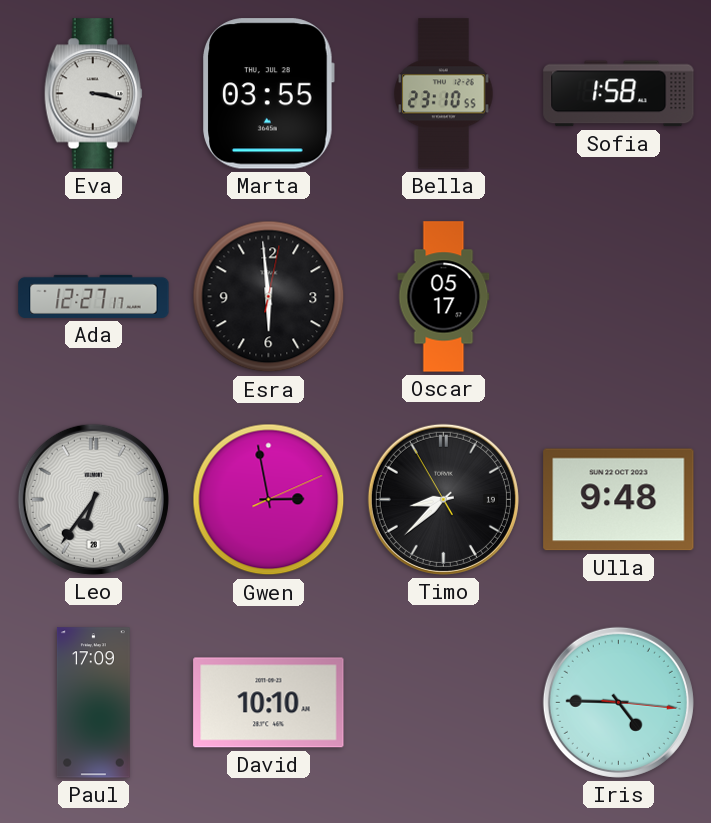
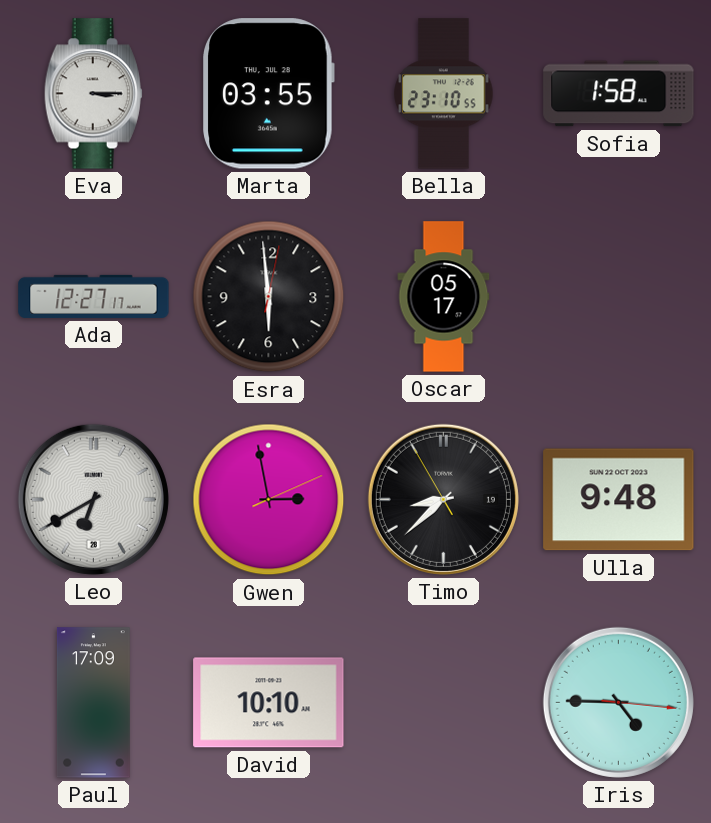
Eva: 3:17 -> 3:15
Leo: 6:36 -> 6:40
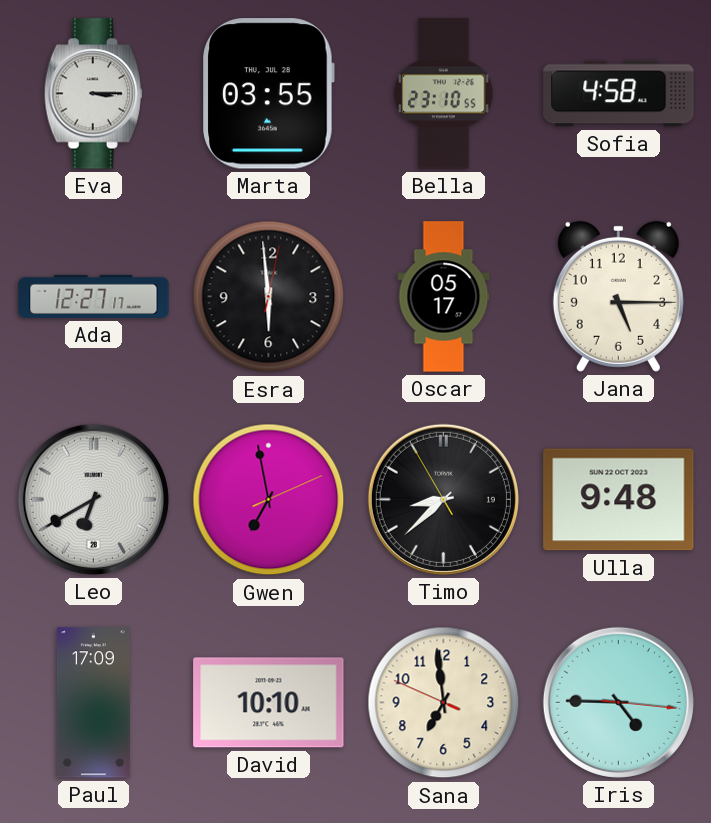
Sofia: 1:58 -> 4:58
Jana: none -> 5:15
Gwen: 2:58 -> 6:58
Sana: none -> 6:58
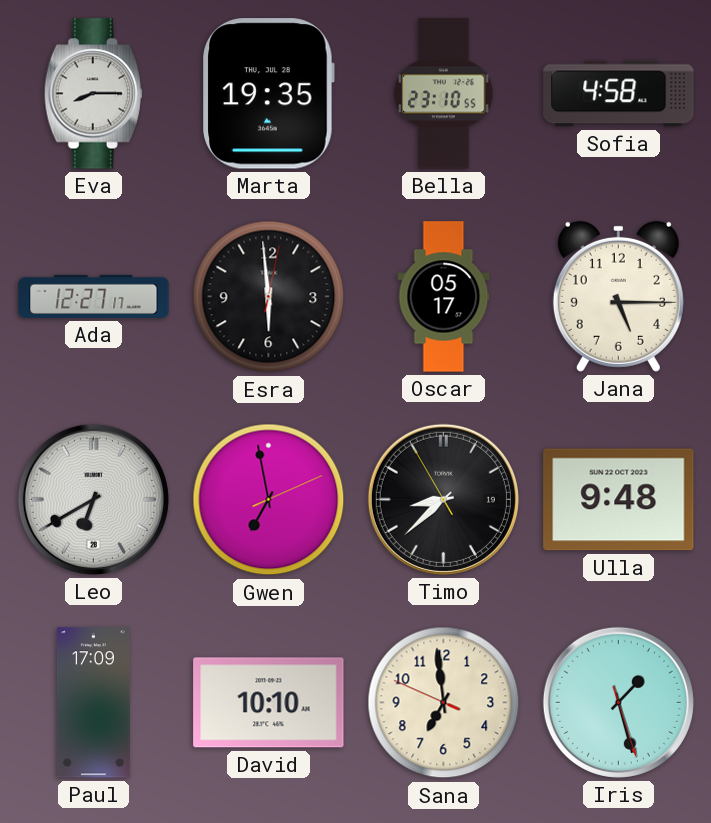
Eva: 3:15 -> 8:15
Marta: 03:55 -> 19:35
Iris: 4:45 -> 1:27
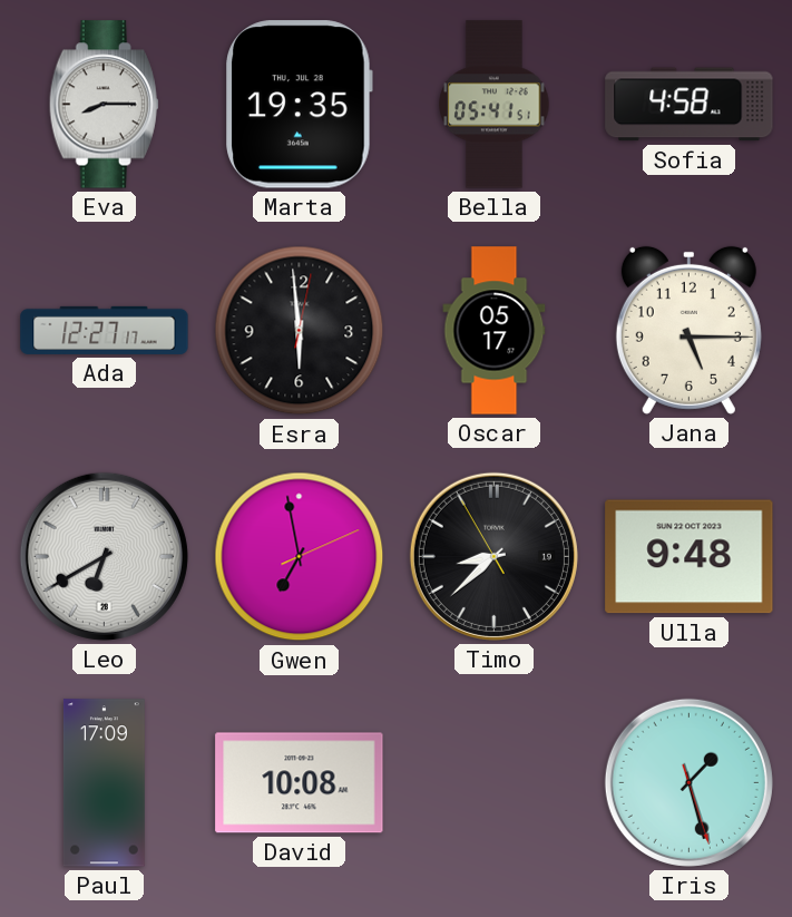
Bella: 23:10 -> 05:41
David: 10:10 -> 10:08
Sana: 6:58 -> none
